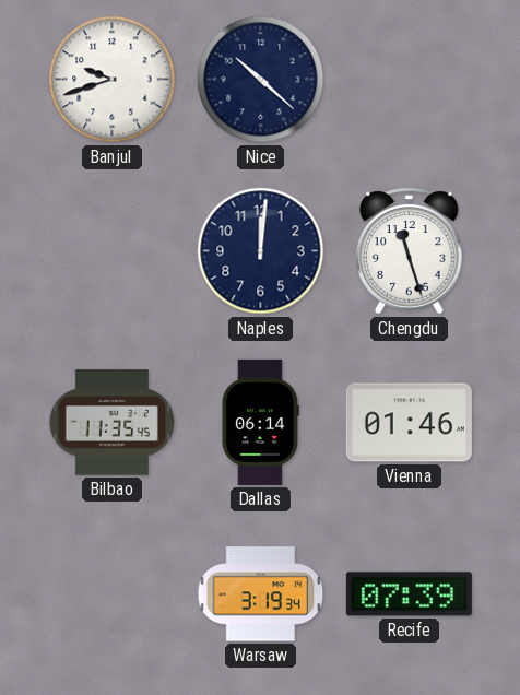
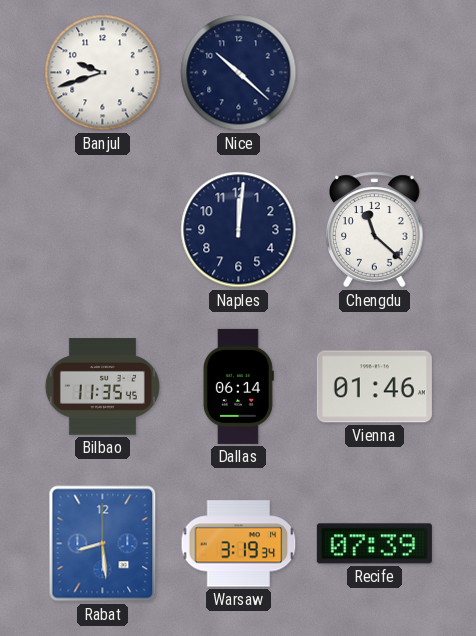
Chengdu: 11:27 -> 11:22
Rabat: none -> 8:29
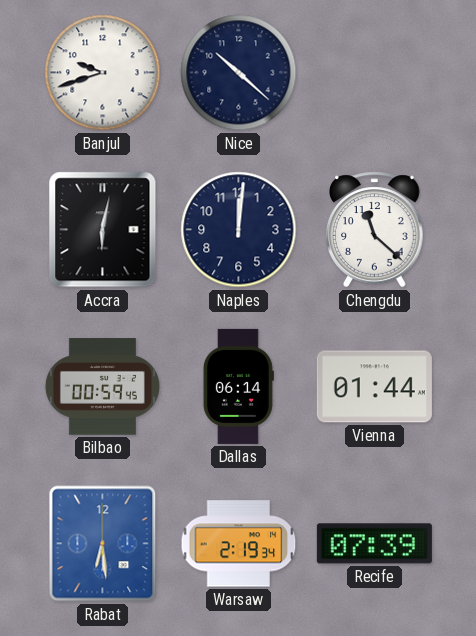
Accra: none -> 6:02
Bilbao: 11:35 -> 00:59
Vienna: 01:46 -> 01:44
Rabat: 8:29 -> 6:29
Warsaw: 3:19 -> 2:19
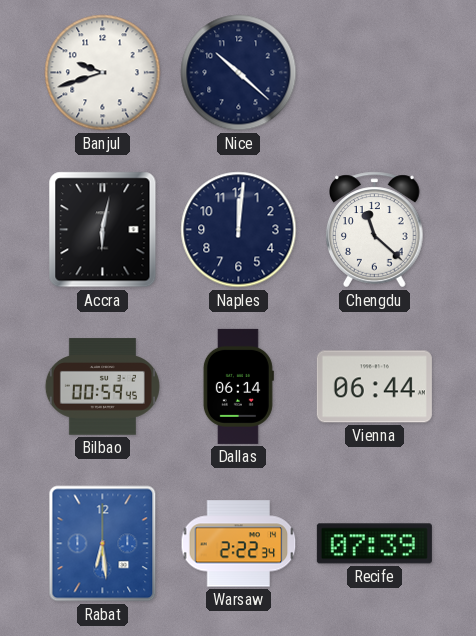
Vienna: 01:44 -> 06:44
Warsaw: 2:19 -> 2:22
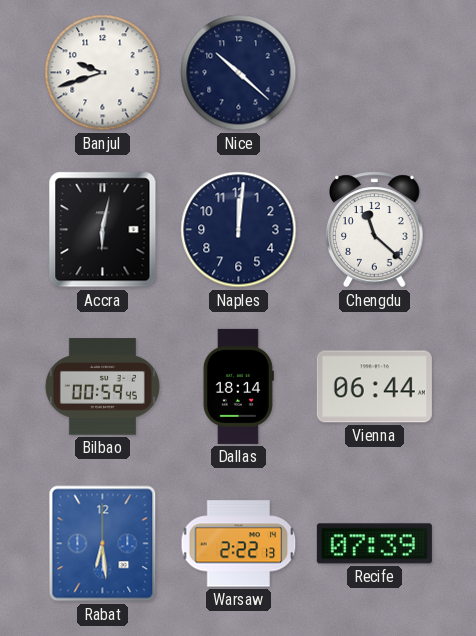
Dallas: 06:14 -> 18:14
Warsaw: 2:22:34 -> 2:22:13
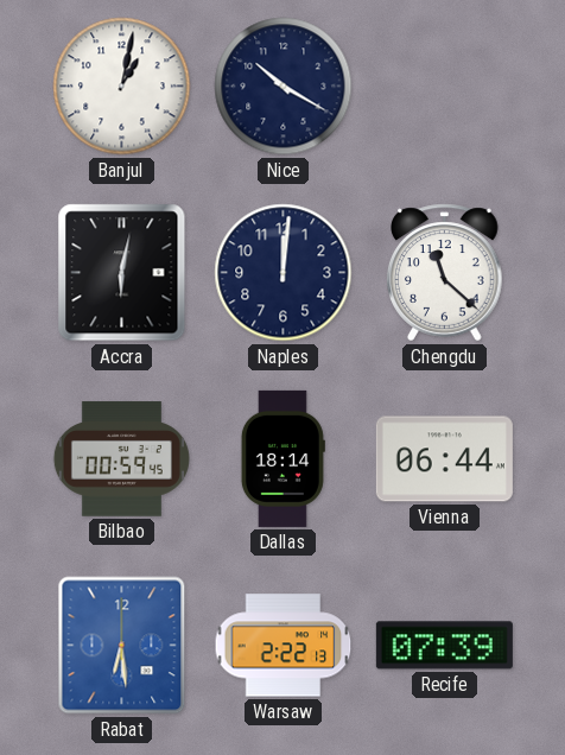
Banjul: 9:42 -> 1:02
Nice: 10:22 -> 10:20
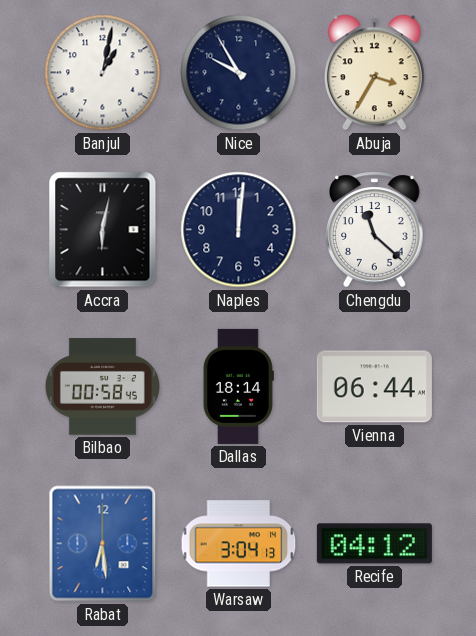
Nice: 10:20 -> 9:55
Abuja: none -> 3:35
Bilbao: 00:59 -> 00:58
Warsaw: 2:22 -> 3:04
Recife: 07:39 -> 04:12
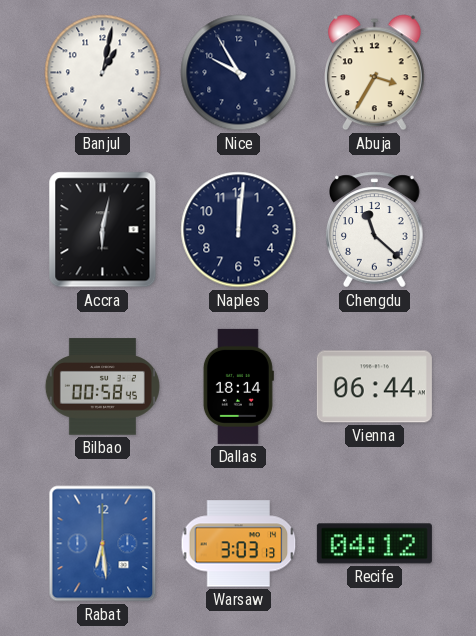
Warsaw: 3:04 -> 3:03
